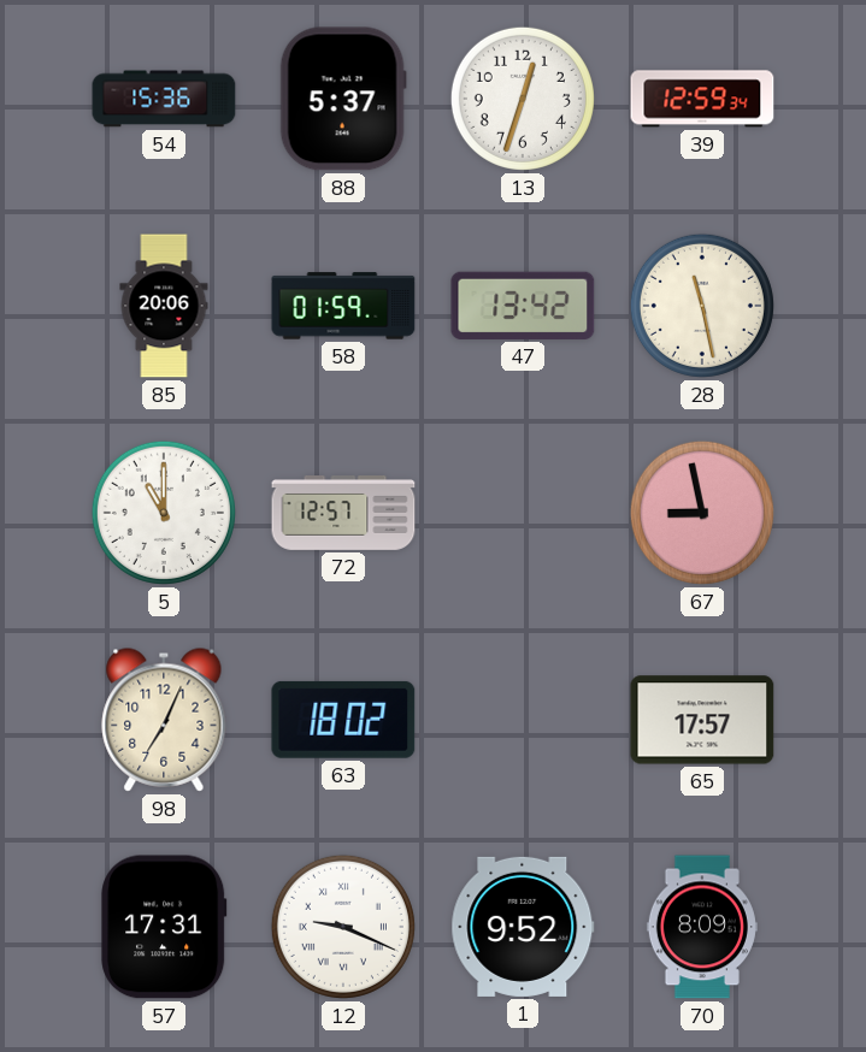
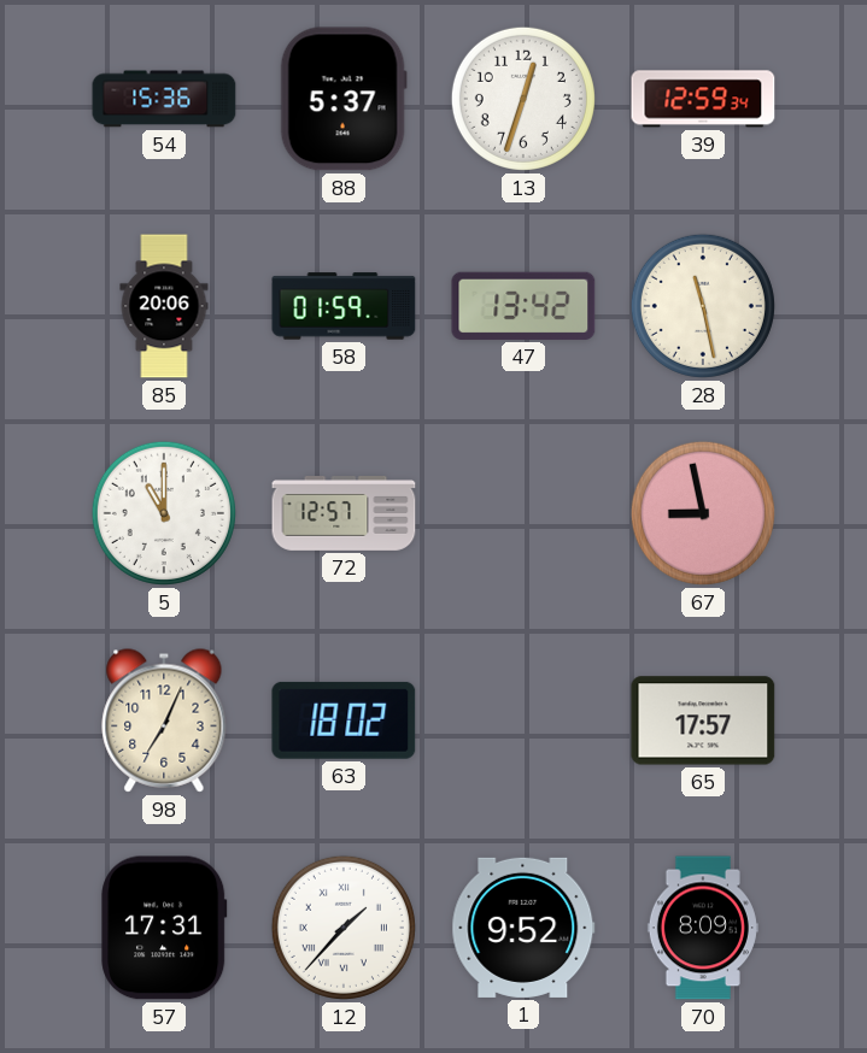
12: 9:19 -> 1:37
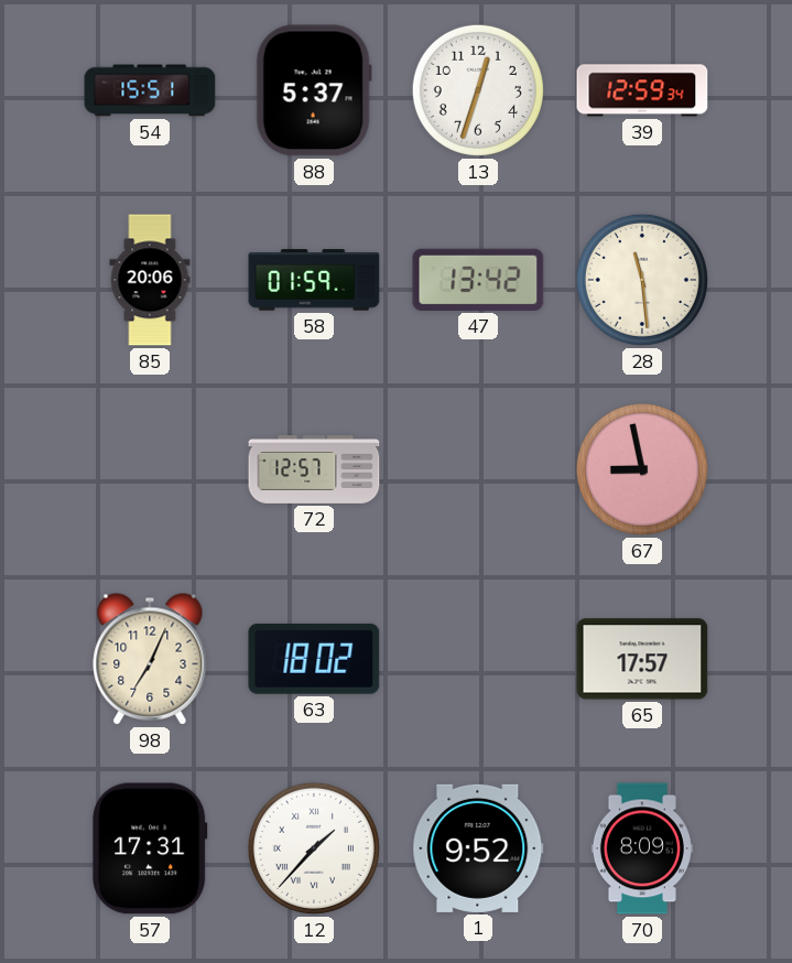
54: 15:36 -> 15:51
28: 11:28 -> 11:29
5: 11:00 -> none
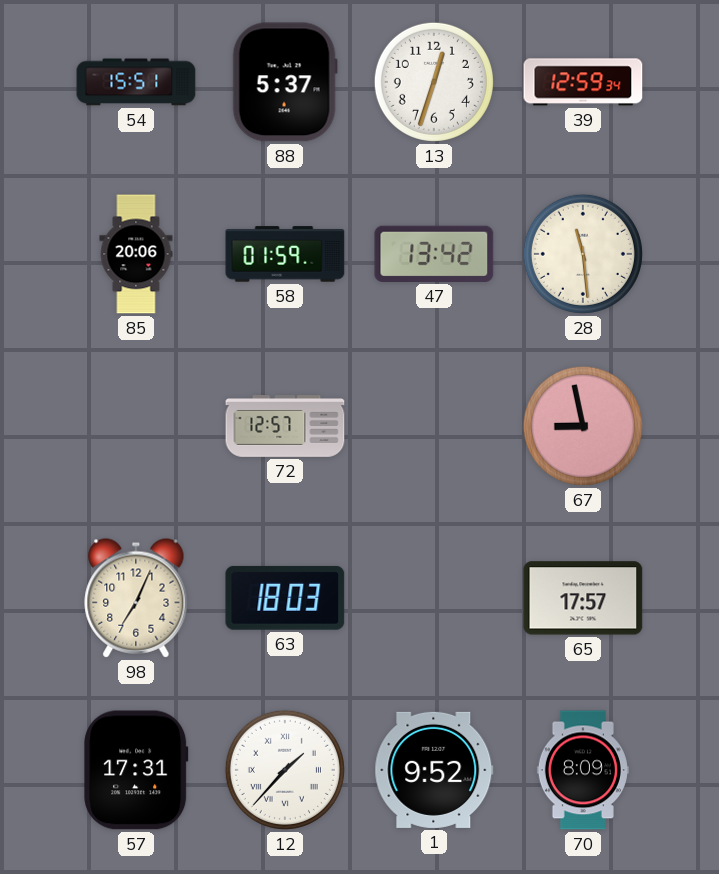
63: 18:02 -> 18:03
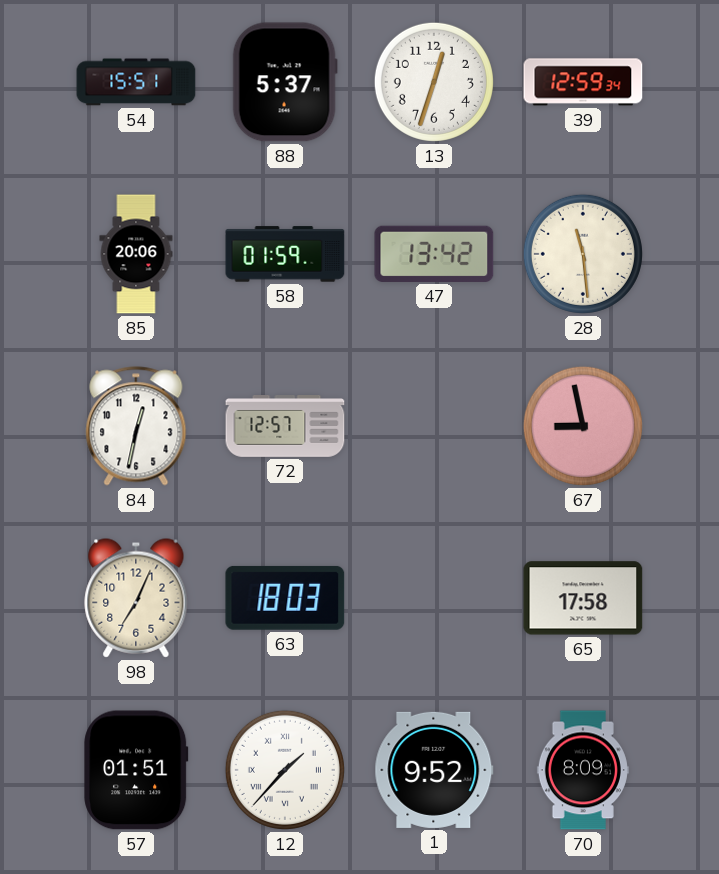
84: none -> 12:32
65: 17:57 -> 17:58
57: 17:31 -> 01:51
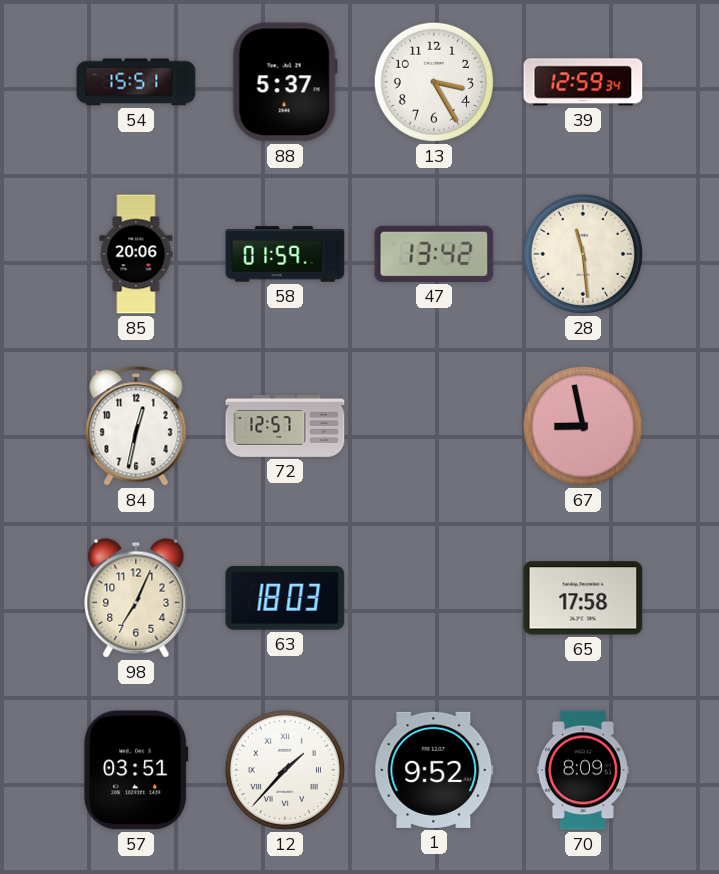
13: 12:33 -> 3:25
57: 01:51 -> 03:51
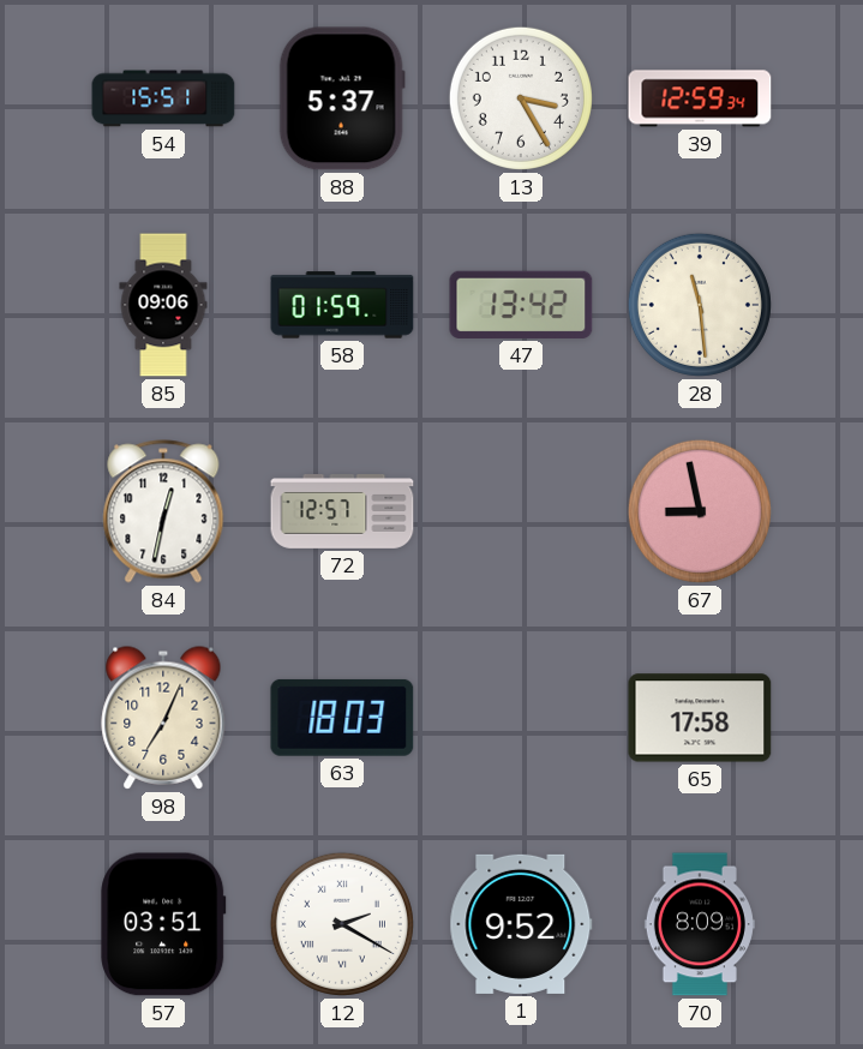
85: 20:06 -> 09:06
12: 1:37 -> 2:20
